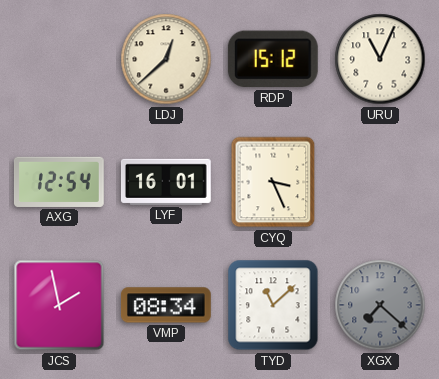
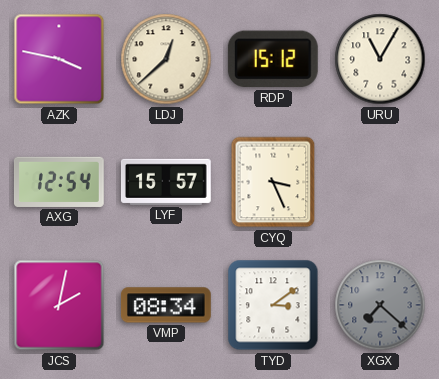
AZK: none -> 3:47
URU: 11:04 -> 11:05
LYF: 16:01 -> 15:57
JCS: 1:58 -> 2:02
TYD: 11:08 -> 3:09
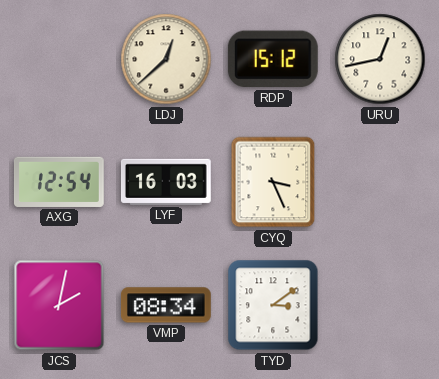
AZK: 3:47 -> none
URU: 11:05 -> 12:43
LYF: 15:57 -> 16:03
XGX: 7:22 -> none
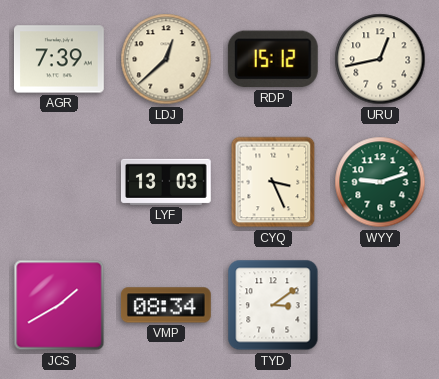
AGR: none -> 7:39
AXG: 12:54 -> none
LYF: 16:03 -> 13:03
WYY: none -> 9:12
JCS: 2:02 -> 1:40
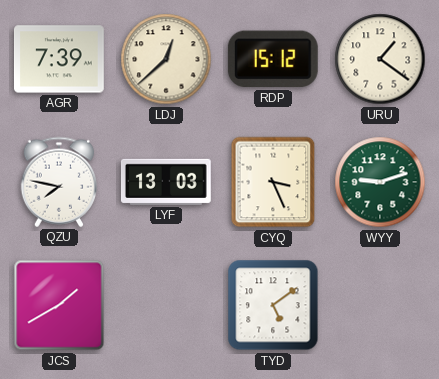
URU: 12:43 -> 1:21
QZU: none -> 7:47
VMP: 08:34 -> none
TYD: 3:09 -> 5:09
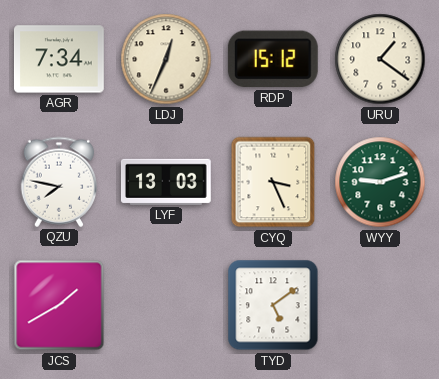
AGR: 7:39 -> 7:34
LDJ: 12:38 -> 12:34
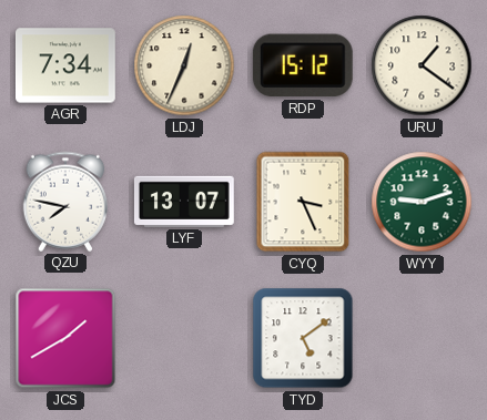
LYF: 13:03 -> 13:07
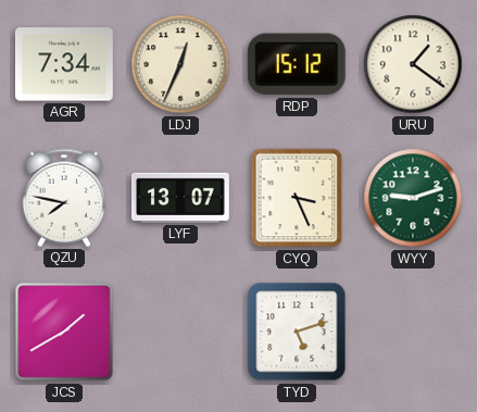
TYD: 5:09 -> 5:12
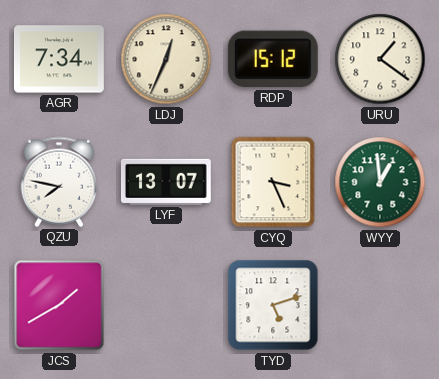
WYY: 9:12 -> 12:59
